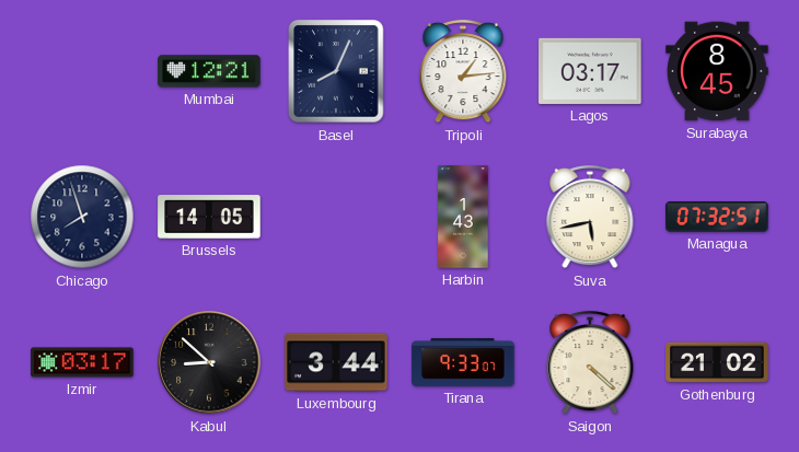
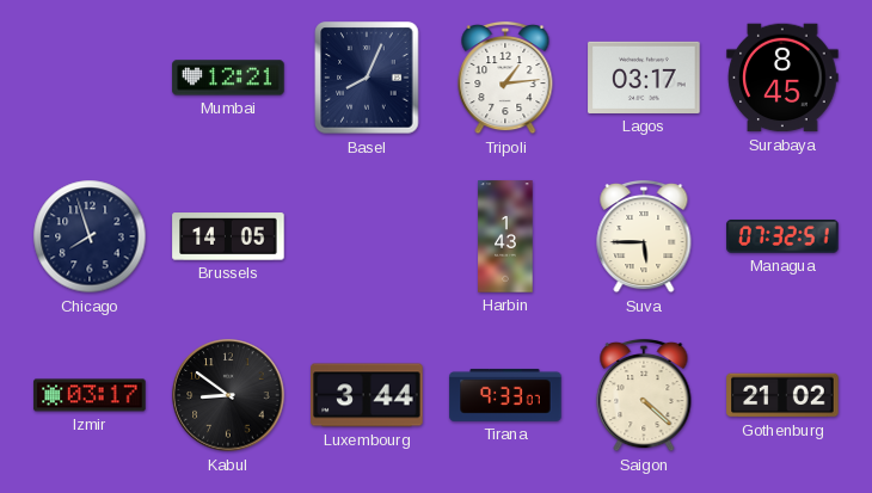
Suva: 5:43 -> 5:45
Kabul: 8:52 -> 8:51
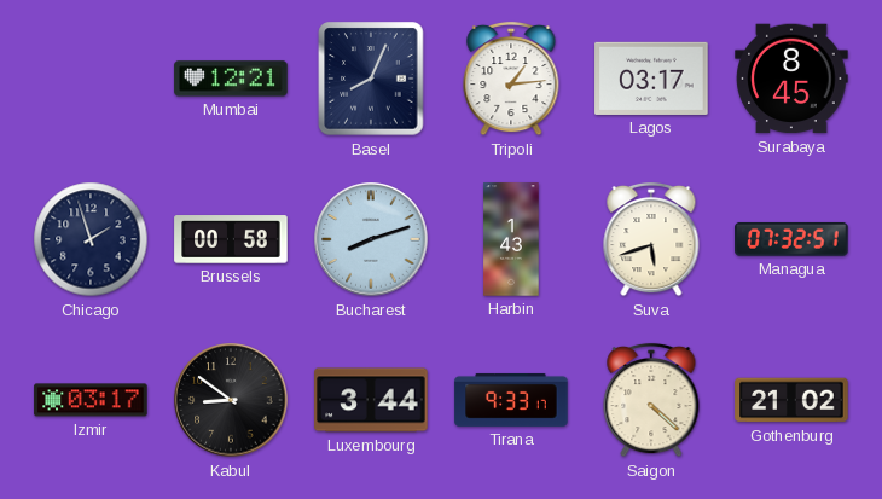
Chicago: 7:57 -> 1:57
Brussels: 14:05 -> 00:58
Bucharest: none -> 8:12
Suva: 5:45 -> 5:42
Tirana: 9:33:07 -> 9:33:17
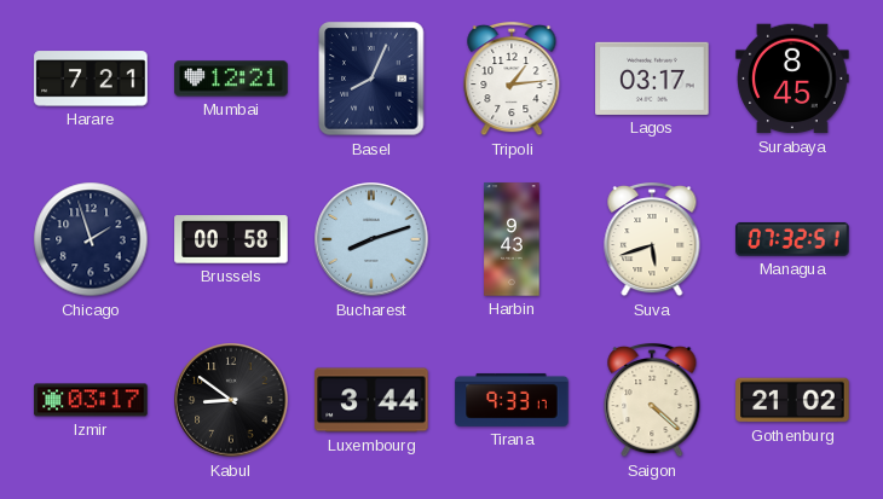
Harare: none -> 7:21
Harbin: 1:43 -> 9:43
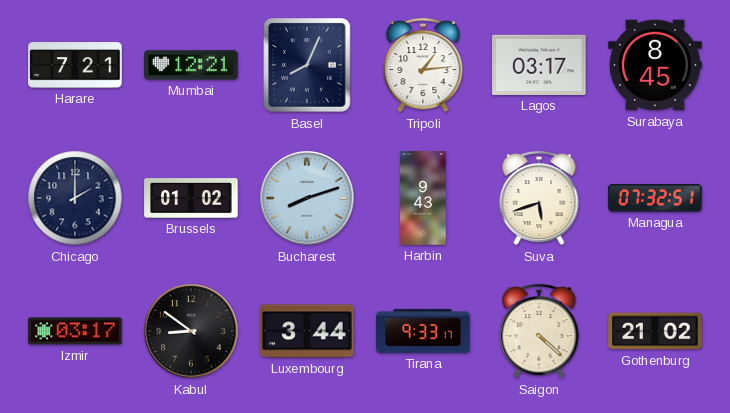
Chicago: 1:57 -> 2:00
Brussels: 00:58 -> 01:02
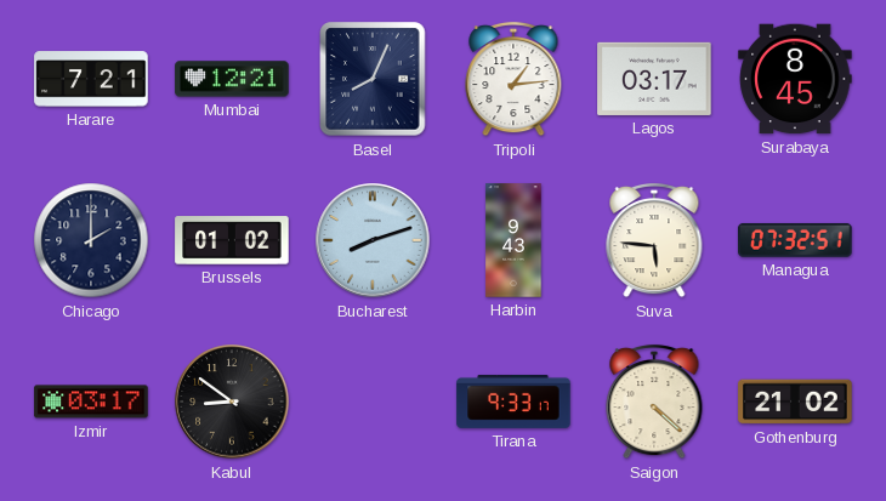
Suva: 5:42 -> 5:46
Luxembourg: 3:44 -> none
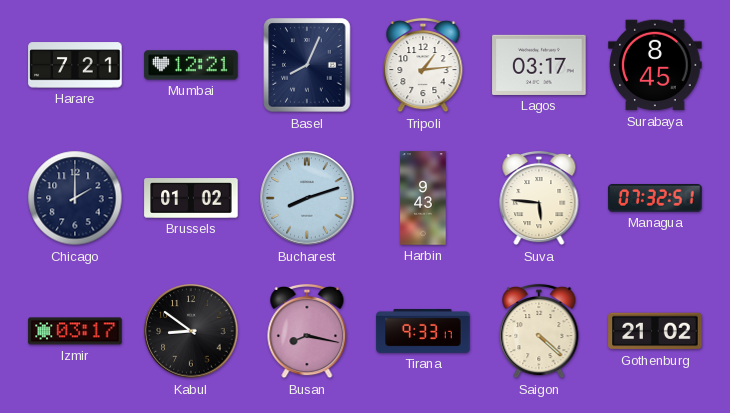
Busan: none -> 8:17
